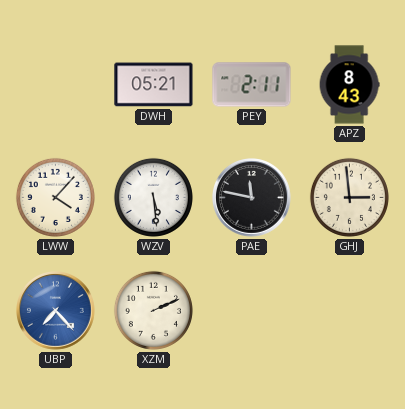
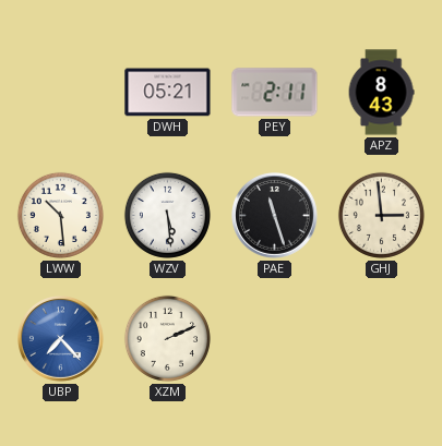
LWW: 4:07 -> 10:29
PAE: 11:47 -> 11:27
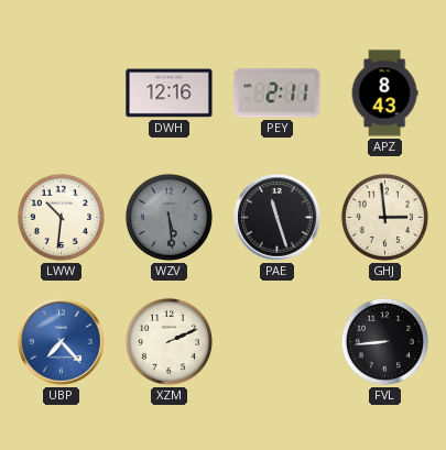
DWH: 05:21 -> 12:16
LWW: 10:29 -> 10:31
WZV dial: white -> grey
FVL: none -> 8:44
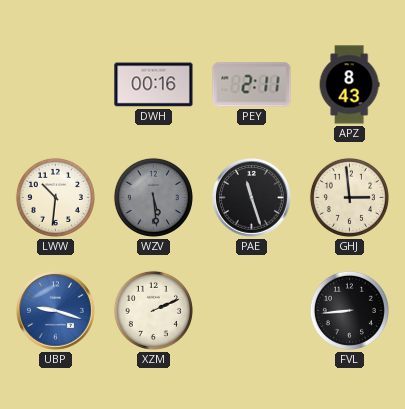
DWH: 12:16 -> 00:16
UBP: 7:23 -> 9:18
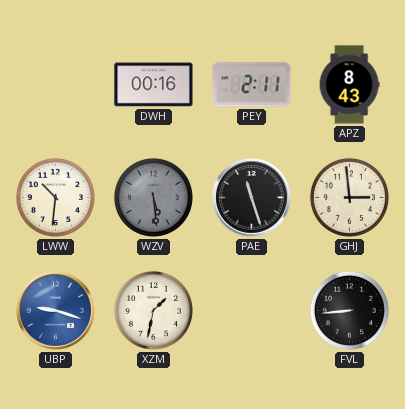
XZM: 2:11 -> 1:32
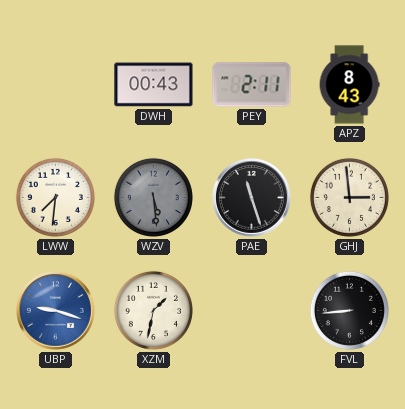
DWH: 00:16 -> 00:43
LWW: 10:31 -> 7:31
